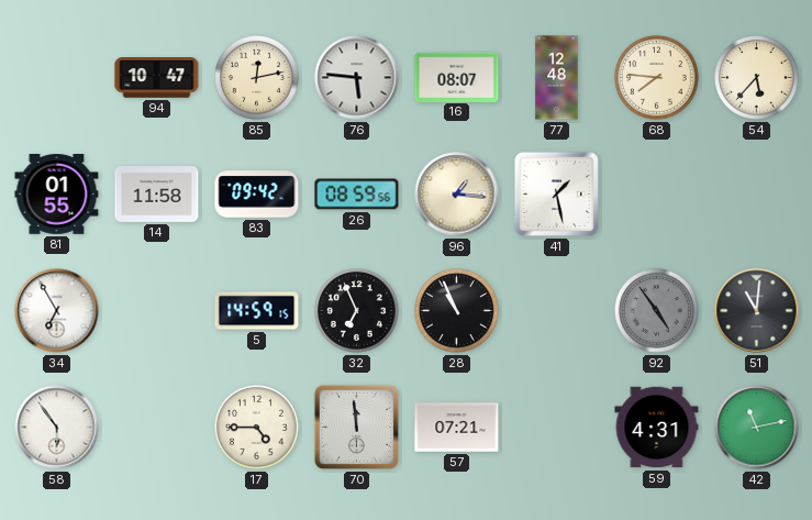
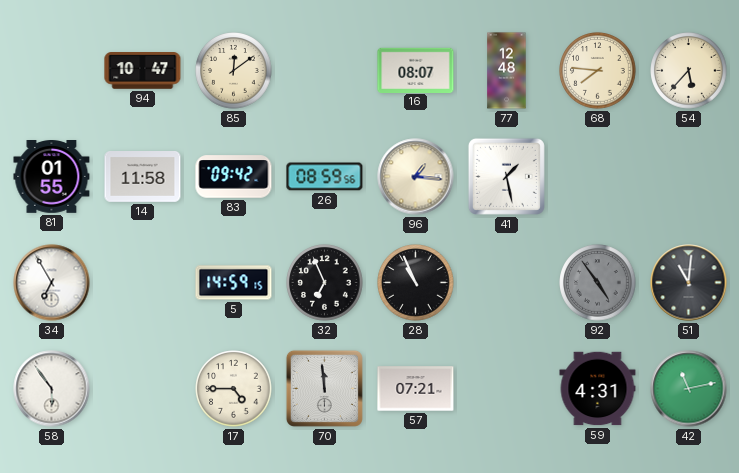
85: 12:13 -> 12:09
76: 5:46 -> none
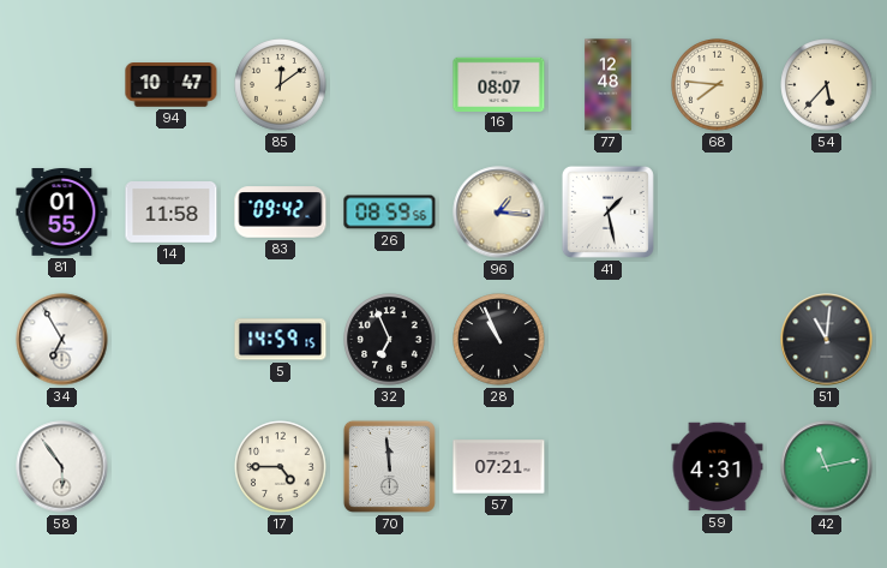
92: 4:54 -> none
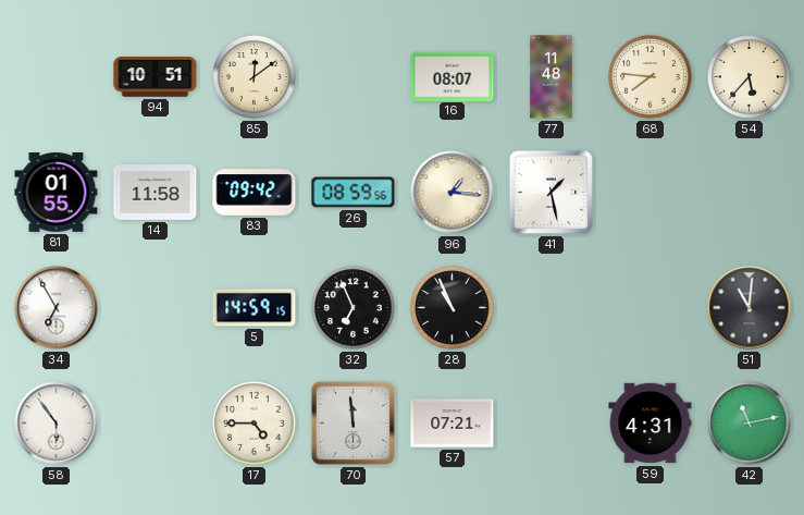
94: 10:47 -> 10:51
77: 12:48 -> 11:48
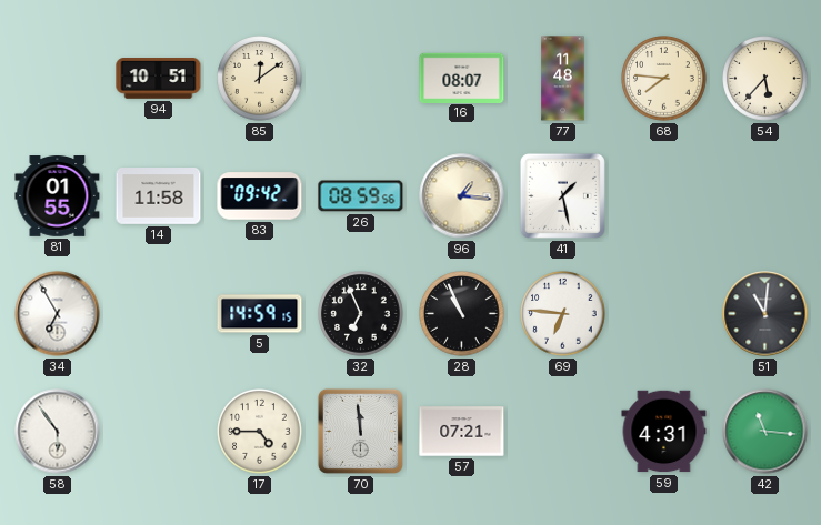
69: none -> 6:46
42: 11:13 -> 11:16
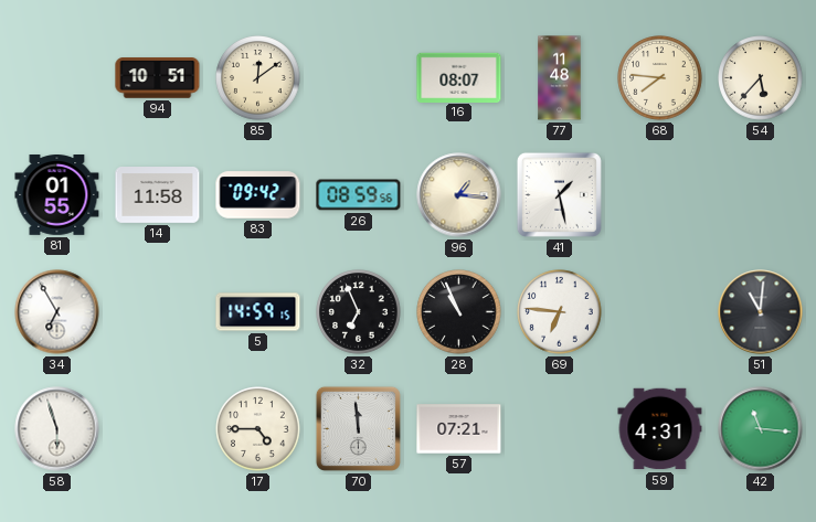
58: 5:54 -> 5:57
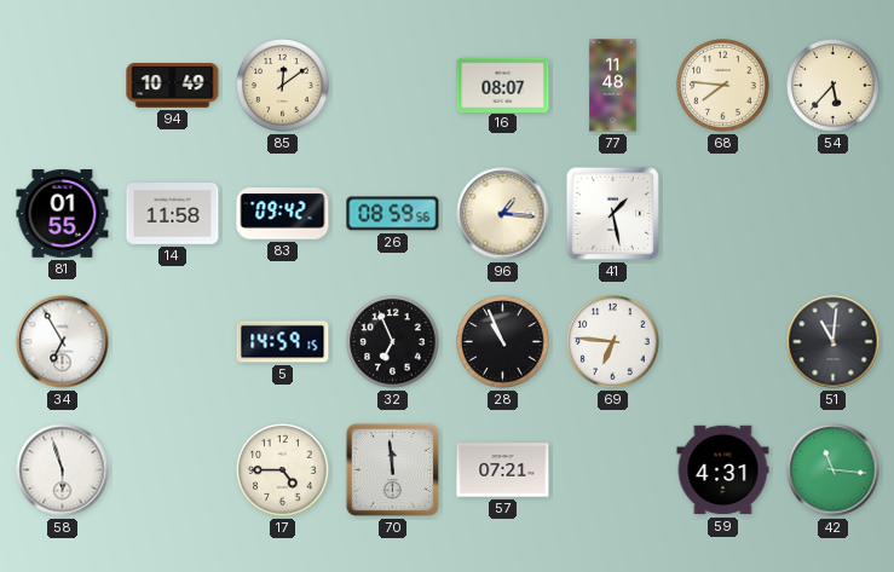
94: 10:51 -> 10:49
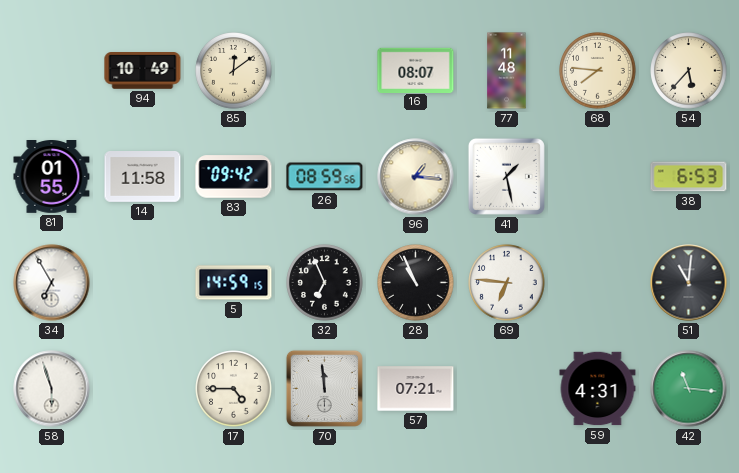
38: none -> 6:53
